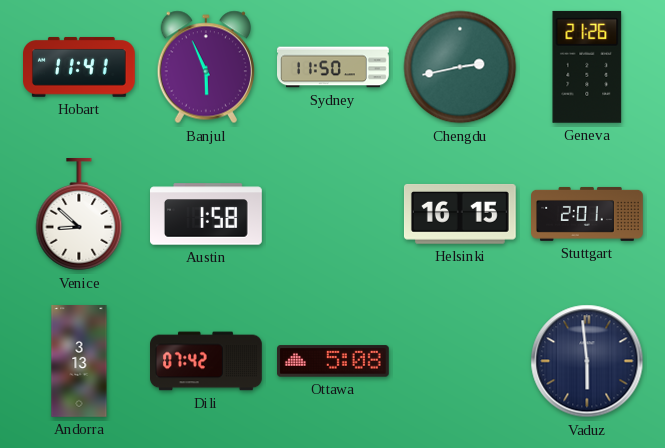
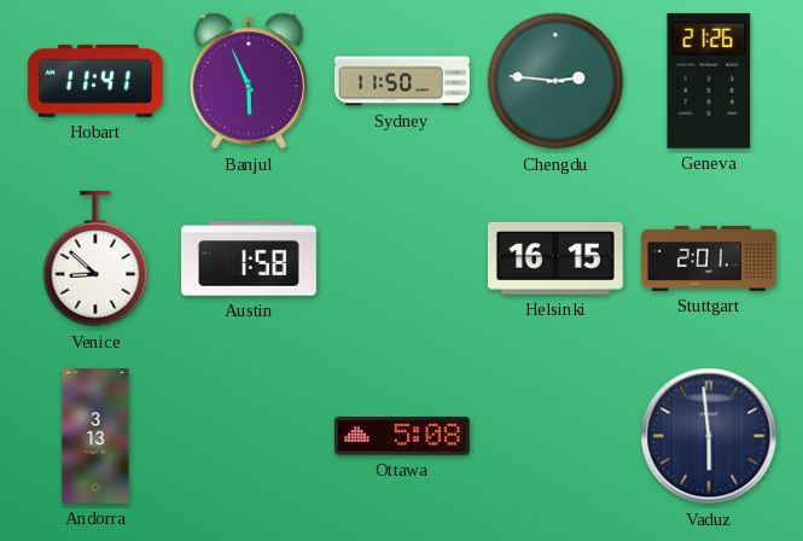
Chengdu: 2:43 -> 2:46
Dili: 07:42 -> none
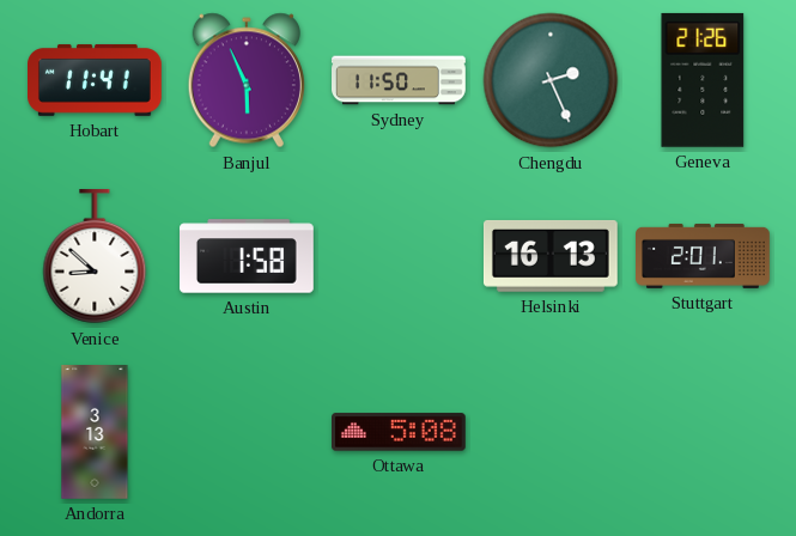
Chengdu: 2:46 -> 2:26
Helsinki: 16:15 -> 16:13
Vaduz: 5:59 -> none
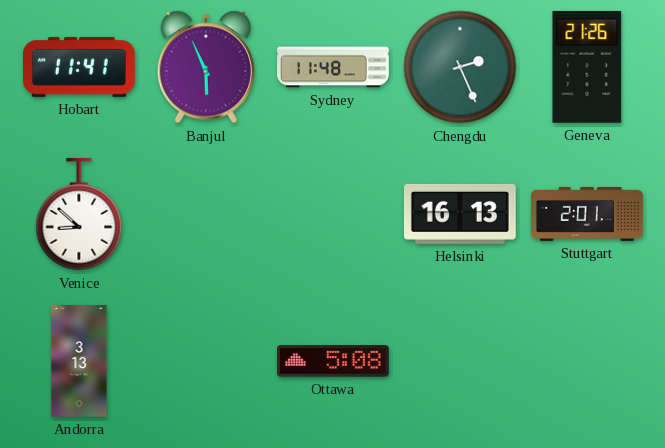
Sydney: 11:50 -> 11:48
Austin: 1:58 -> none
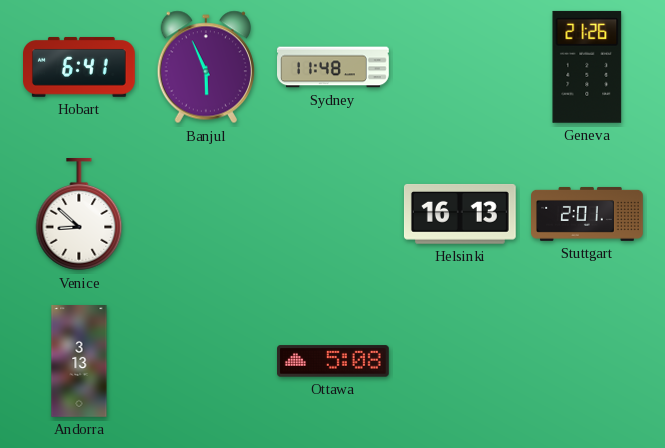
Hobart: 11:41 -> 6:41
Chengdu: 2:26 -> none
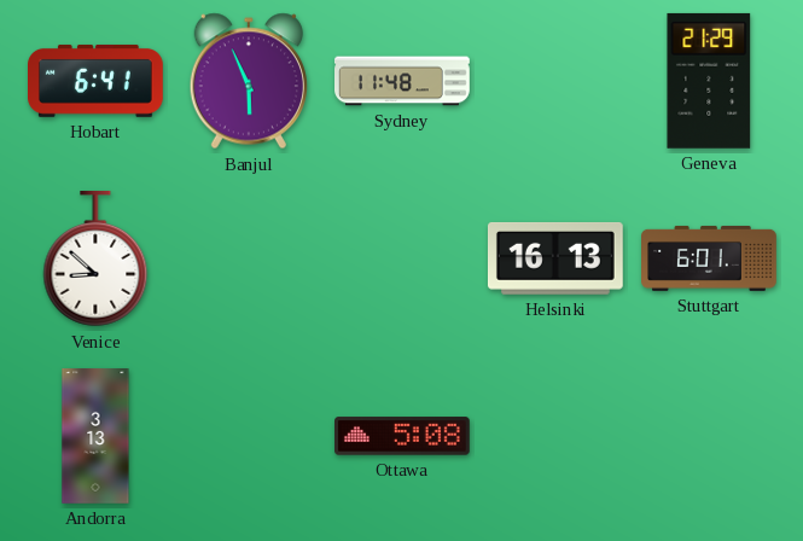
Geneva: 21:26 -> 21:29
Stuttgart: 2:01 -> 6:01
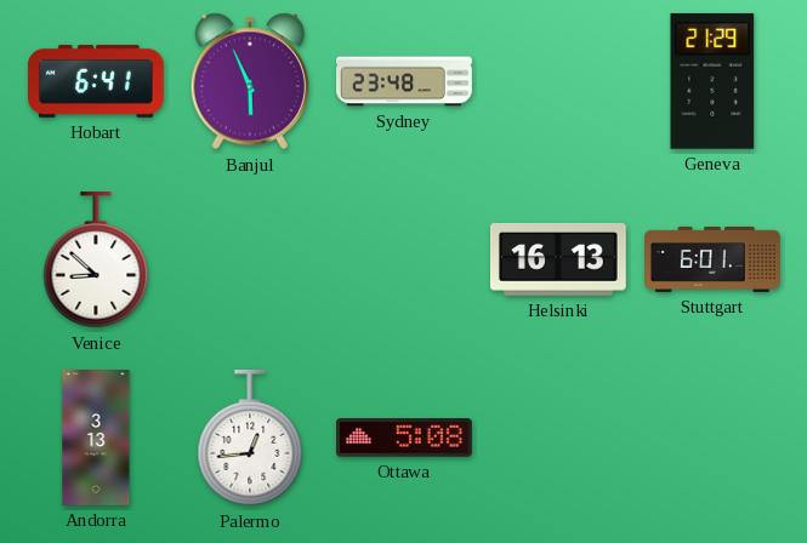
Sydney: 11:48 -> 23:48
Palermo: none -> 12:44
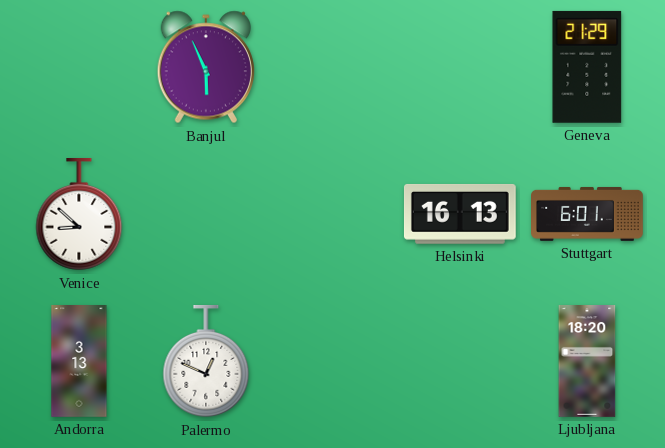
Hobart: 6:41 -> none
Sydney: 23:48 -> none
Palermo: 12:44 -> 12:49
Ottawa: 5:08 -> none
Ljubljana: none -> 18:20
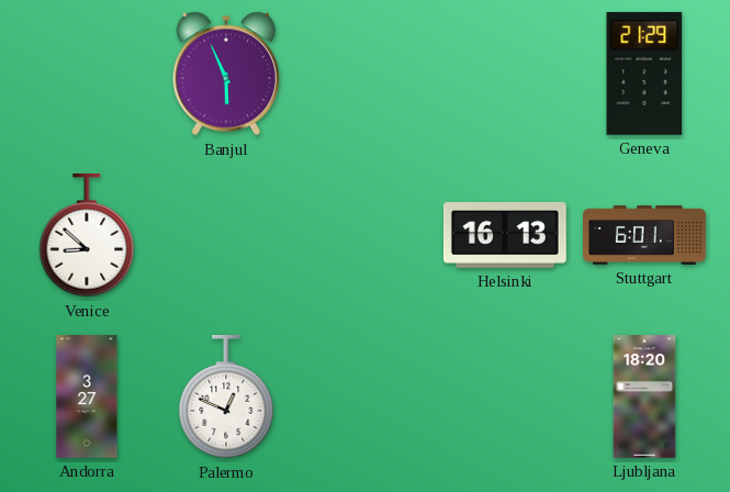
Andorra: 3:13 -> 3:27
